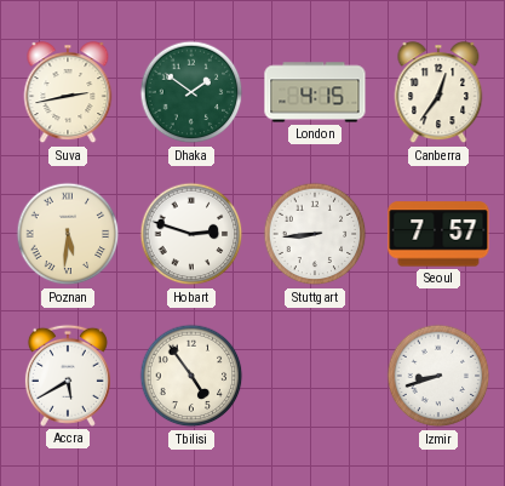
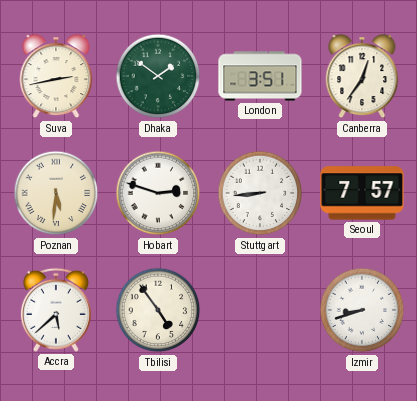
London: 4:15 -> 3:51
Accra: 5:40 -> 5:38
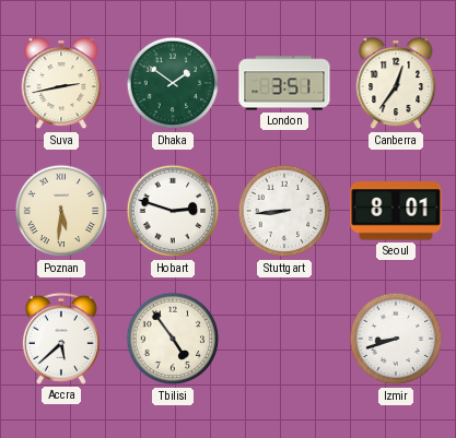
Seoul: 7:57 -> 8:01
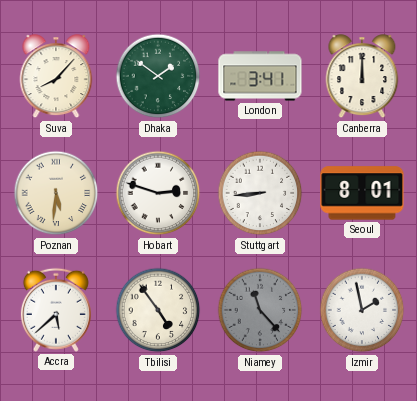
Suva: 2:43 -> 8:07
London: 3:51 -> 3:41
Canberra: 12:36 -> 12:00
Niamey: none -> 11:23
Izmir: 8:42 -> 1:58
